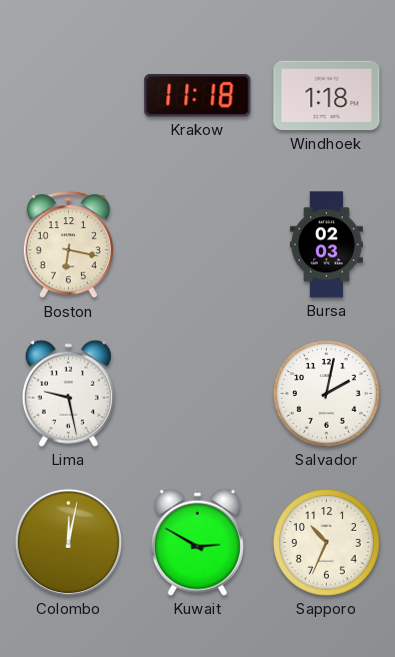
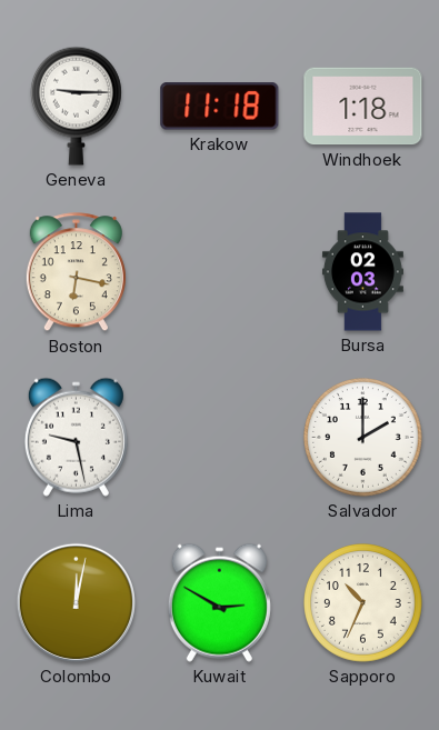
Geneva: none -> 9:15
Salvador: 2:02 -> 2:00
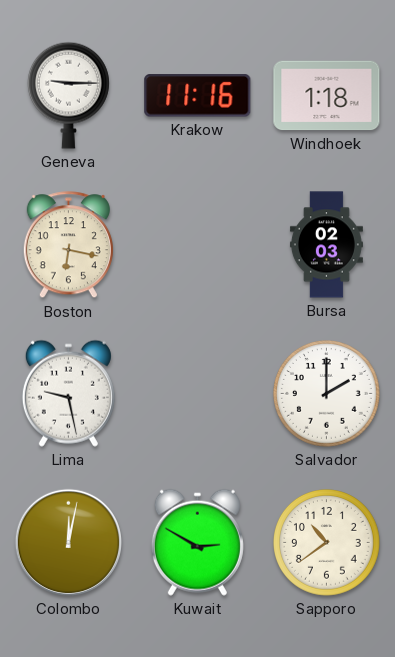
Krakow: 11:18 -> 11:16
Sapporo: 10:34 -> 10:39
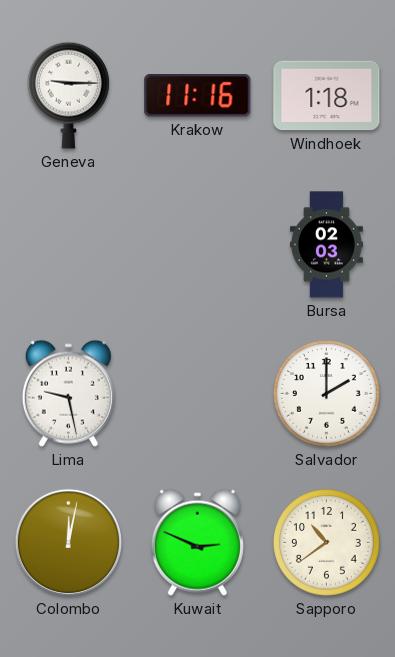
Boston: 6:17 -> none
Kuwait: 2:50 -> 2:49
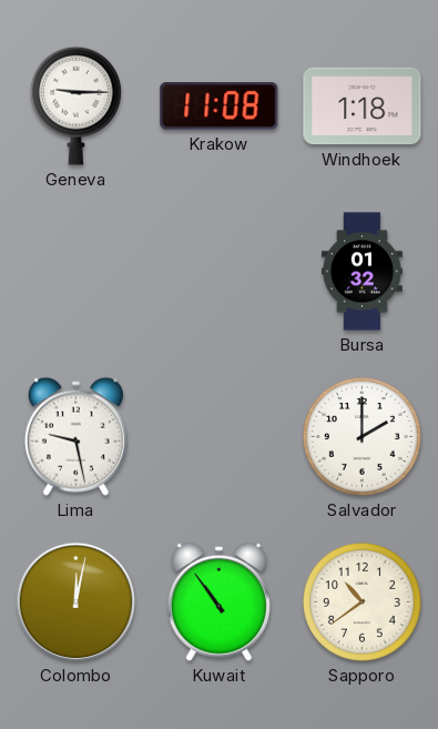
Krakow: 11:16 -> 11:08
Bursa: 02:03 -> 01:32
Kuwait: 2:49 -> 10:54
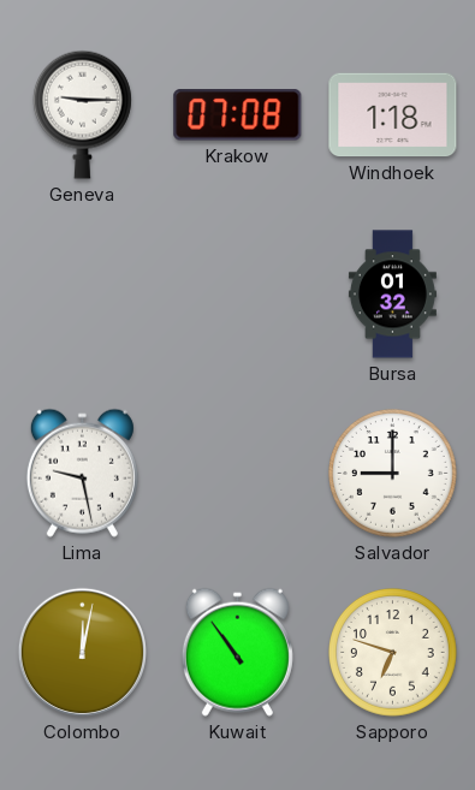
Krakow: 11:08 -> 07:08
Salvador: 2:00 -> 9:00
Sapporo: 10:39 -> 6:48
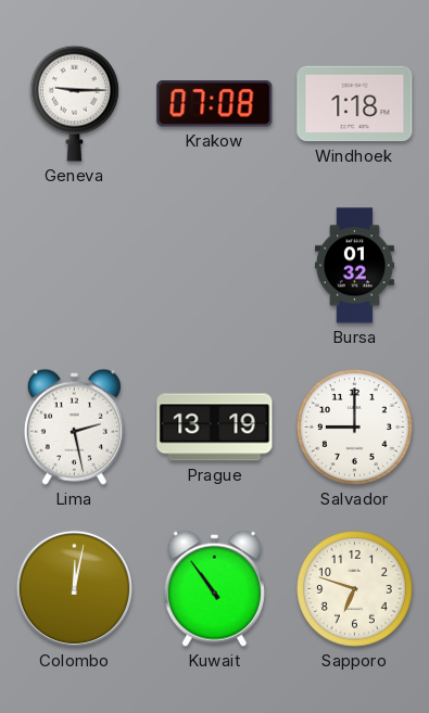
Lima: 9:28 -> 2:28
Prague: none -> 13:19
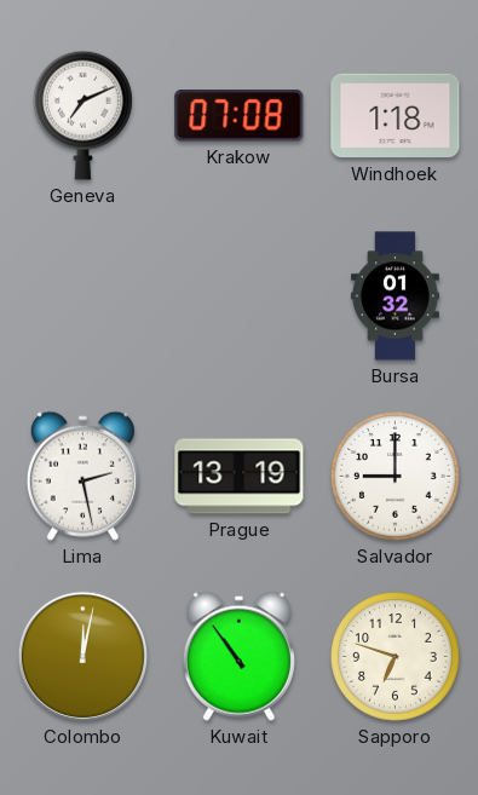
Geneva: 9:15 -> 7:11
